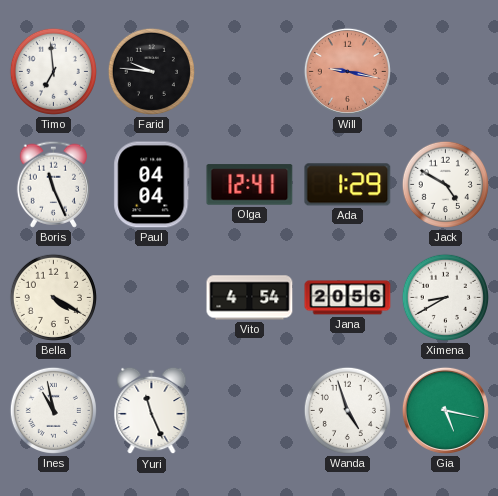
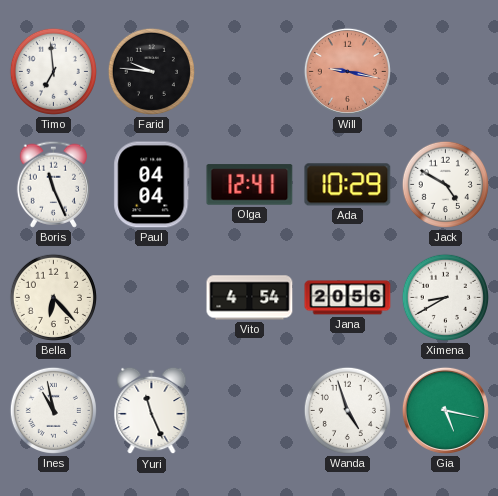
Ada: 1:29 -> 10:29
Bella: 4:20 -> 6:23
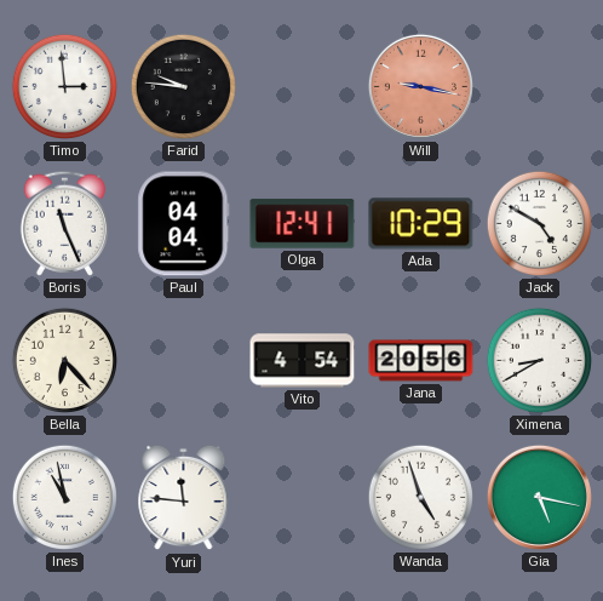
Timo: 6:59 -> 2:59
Yuri: 11:26 -> 11:46
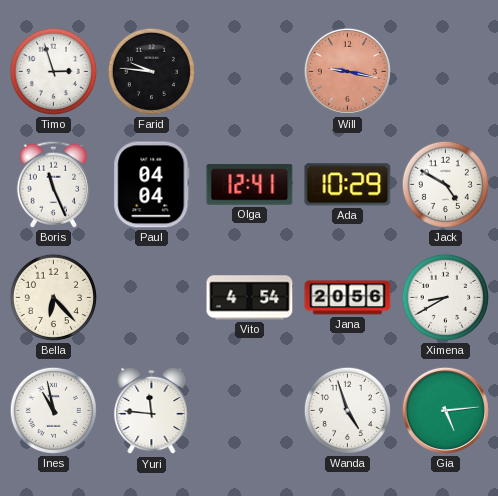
Timo: 2:59 -> 2:57
Gia: 5:17 -> 5:14
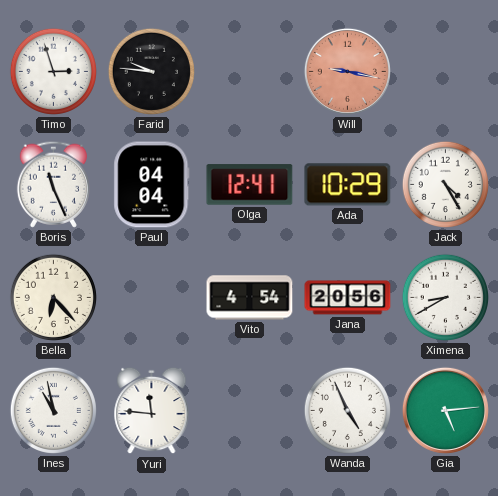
Jack: 4:50 -> 4:25
Wanda: 4:57 -> 4:56
